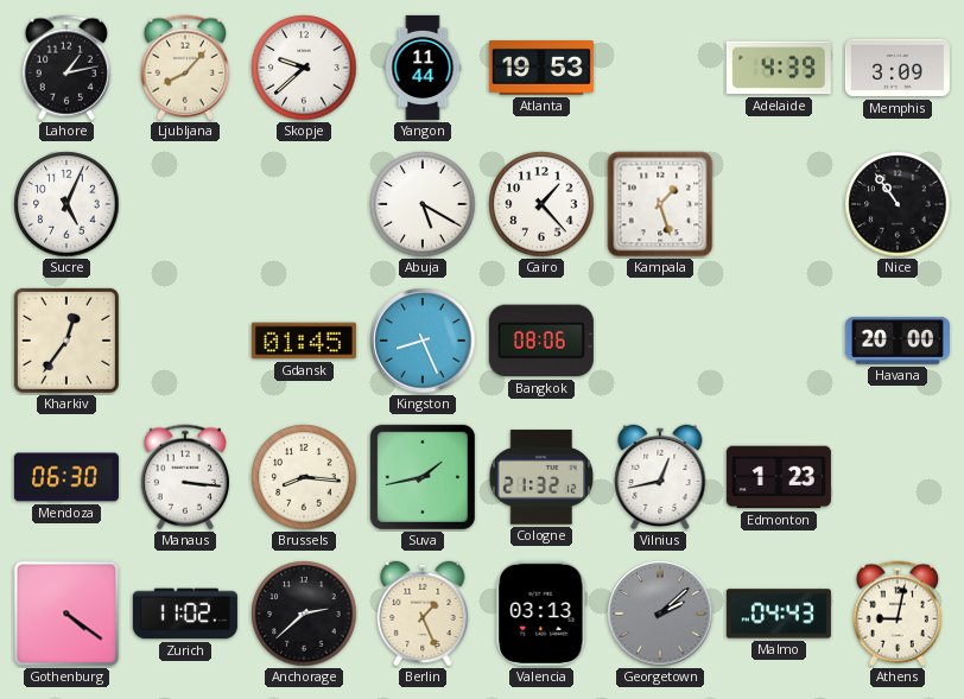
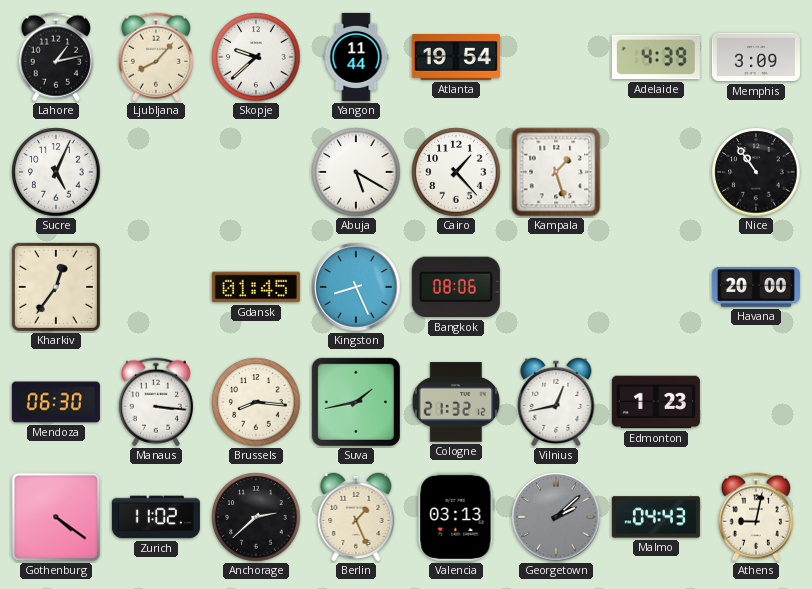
Atlanta: 19:53 -> 19:54
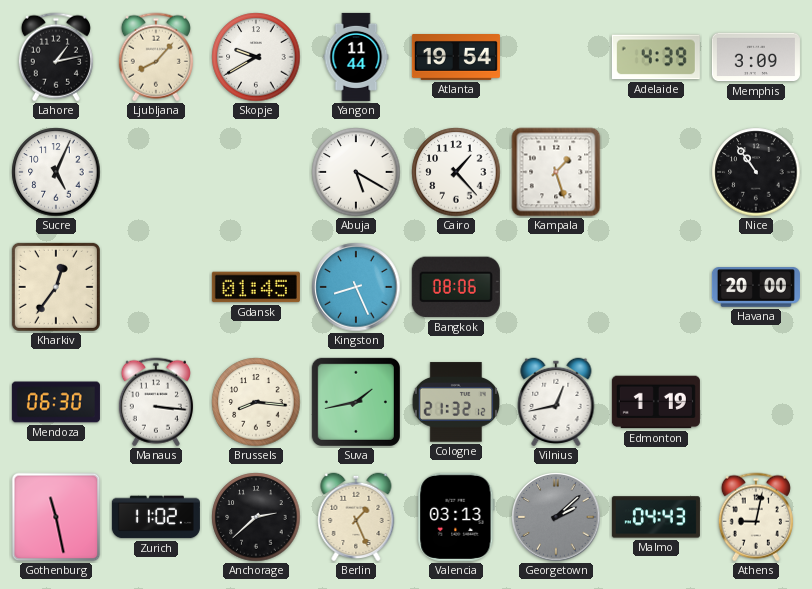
Skopje: 9:38 -> 9:40
Edmonton: 1:23 -> 1:19
Gothenburg: 4:21 -> 11:28
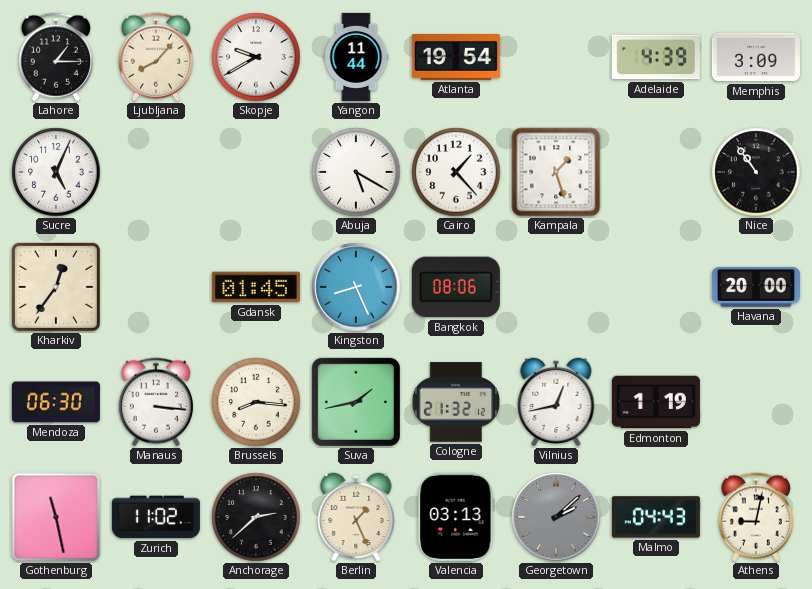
Lahore: 1:13 -> 1:15
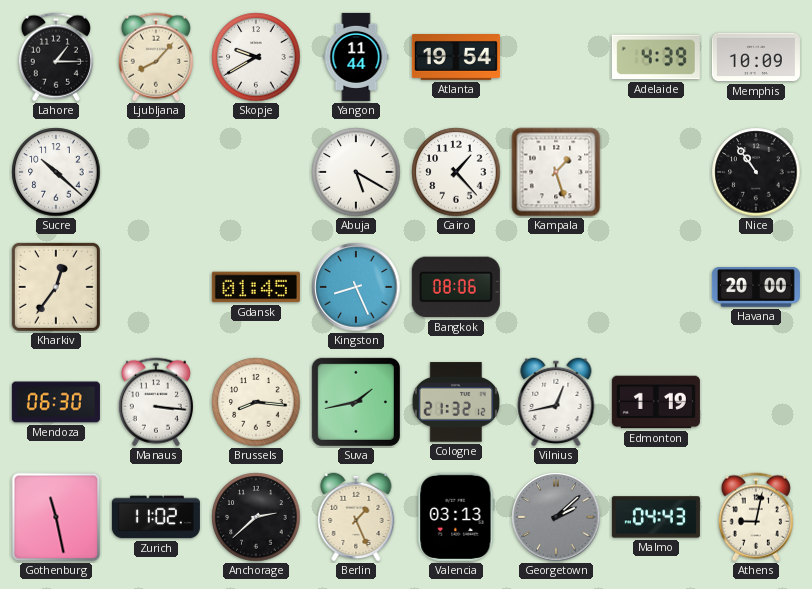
Memphis: 3:09 -> 10:09
Sucre: 5:04 -> 10:22
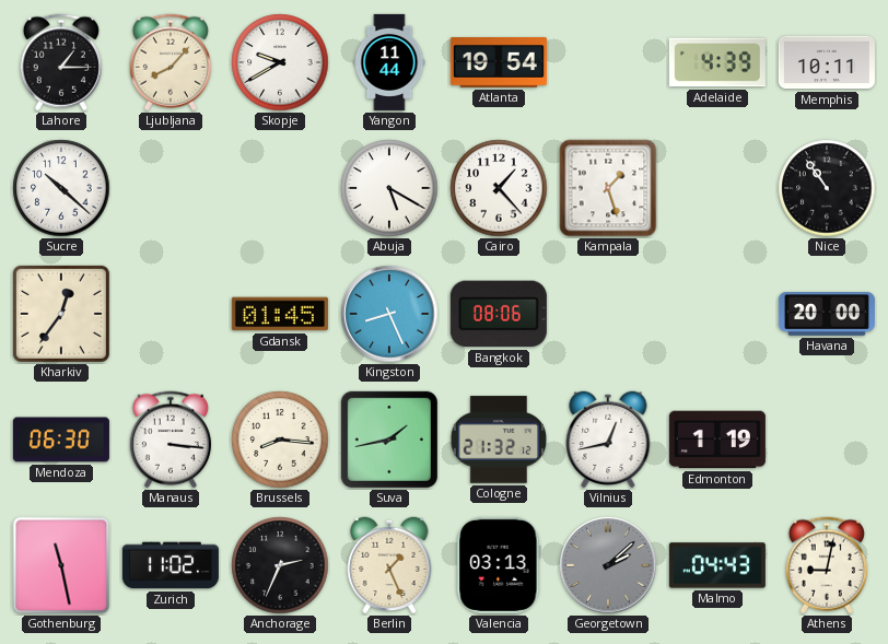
Memphis: 10:09 -> 10:11
Anchorage: 2:38 -> 2:34
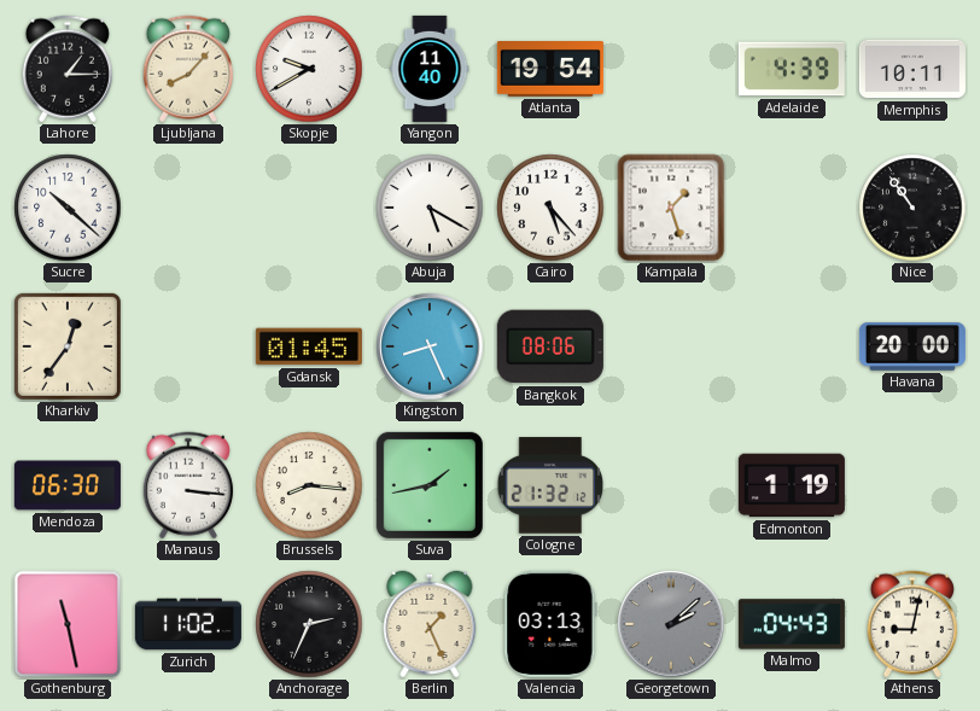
Yangon: 11:44 -> 11:40
Cairo: 1:23 -> 5:23
Vilnius: 12:43 -> none
